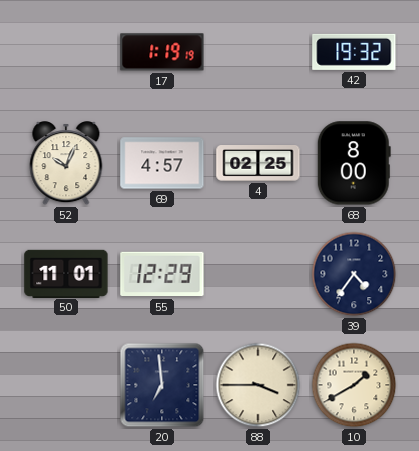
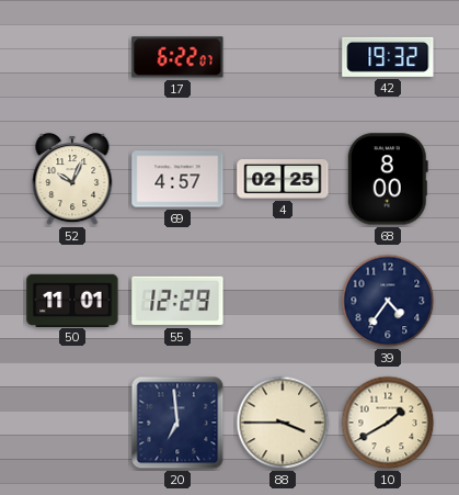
17: 1:19 -> 6:22
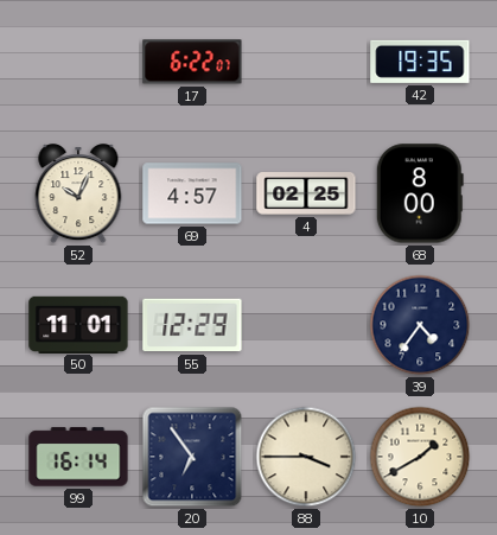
42: 19:32 -> 19:35
99: none -> 16:14
20: 6:59 -> 6:54
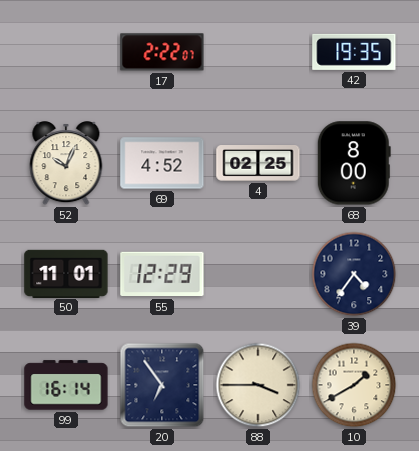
17: 6:22 -> 2:22
69: 4:57 -> 4:52
